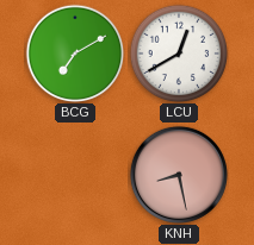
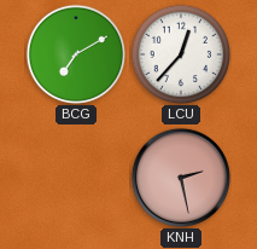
LCU: 12:40 -> 12:37
KNH: 8:28 -> 2:28
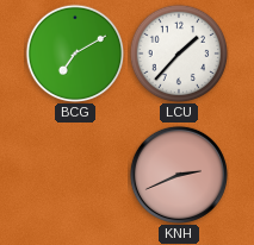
LCU: 12:37 -> 1:37
KNH: 2:28 -> 2:41
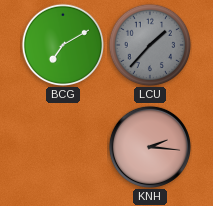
LCU dial: white -> grey
KNH: 2:41 -> 2:16
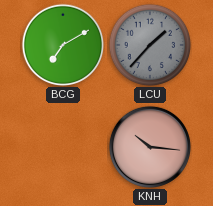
KNH: 2:16 -> 10:16
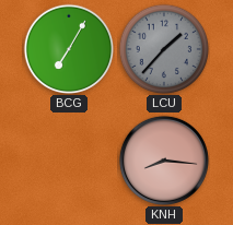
BCG: 7:10 -> 7:05
KNH: 10:16 -> 8:16
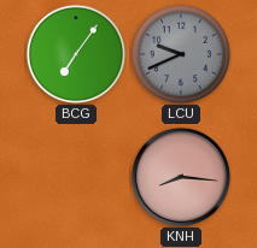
BCG: 7:05 -> 7:06
LCU: 1:37 -> 9:41
